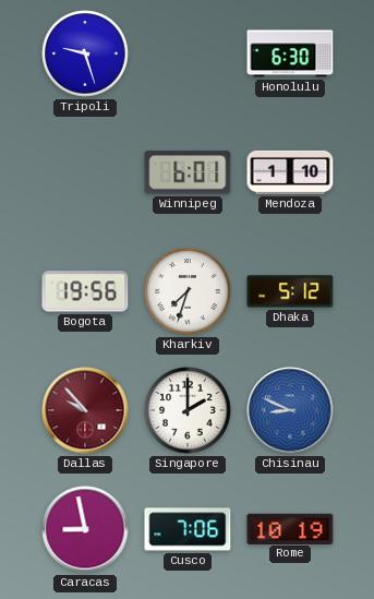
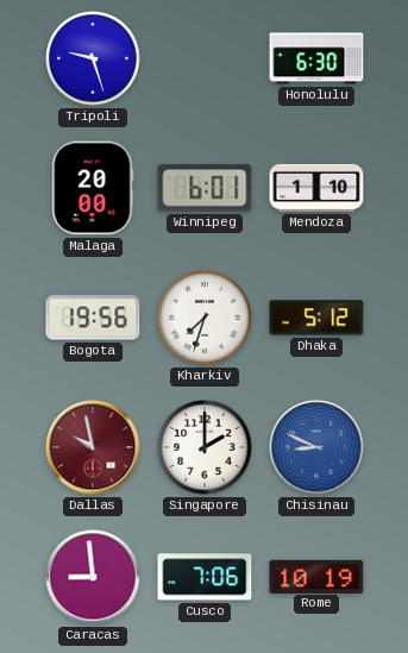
Malaga: none -> 20:00
Dallas: 9:53 -> 9:58
Caracas: 8:58 -> 8:59
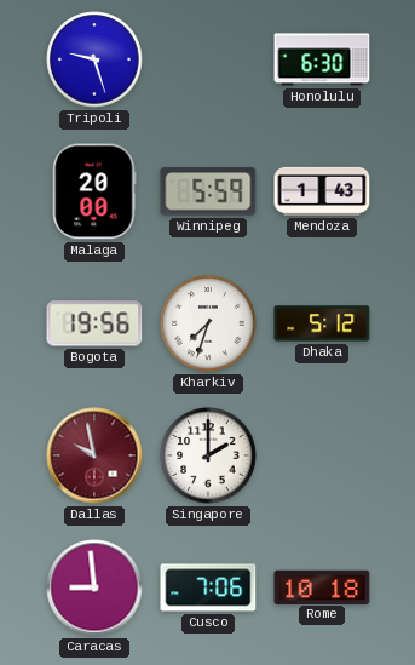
Winnipeg: 6:01 -> 5:59
Mendoza: 1:10 -> 1:43
Chisinau: 8:49 -> none
Rome: 10:19 -> 10:18
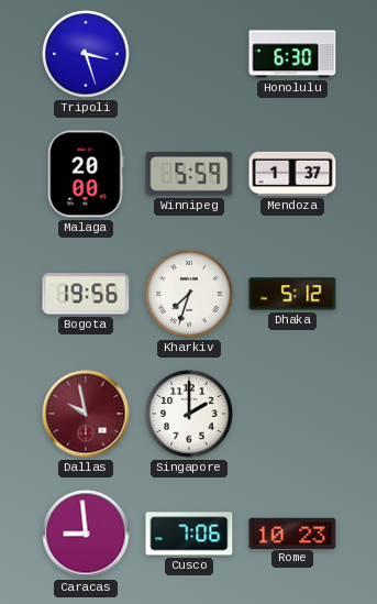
Tripoli: 9:27 -> 3:27
Mendoza: 1:43 -> 1:37
Rome: 10:18 -> 10:23
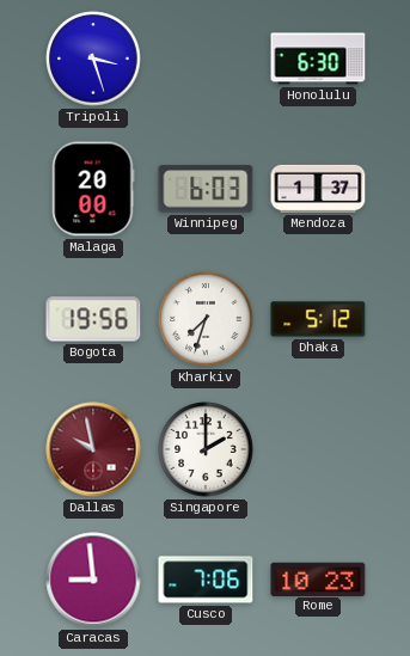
Winnipeg: 5:59 -> 6:03
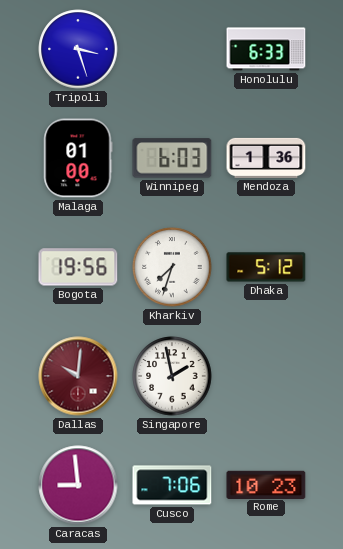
Honolulu: 6:30 -> 6:33
Malaga: 20:00 -> 01:00
Mendoza: 1:37 -> 1:36
Dallas: 9:58 -> 10:01
Singapore: 2:00 -> 1:58
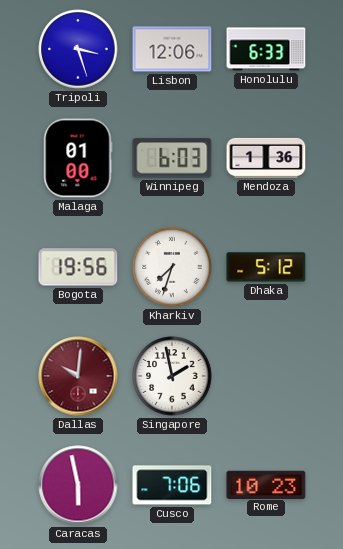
Lisbon: none -> 12:06
Caracas: 8:59 -> 5:58
